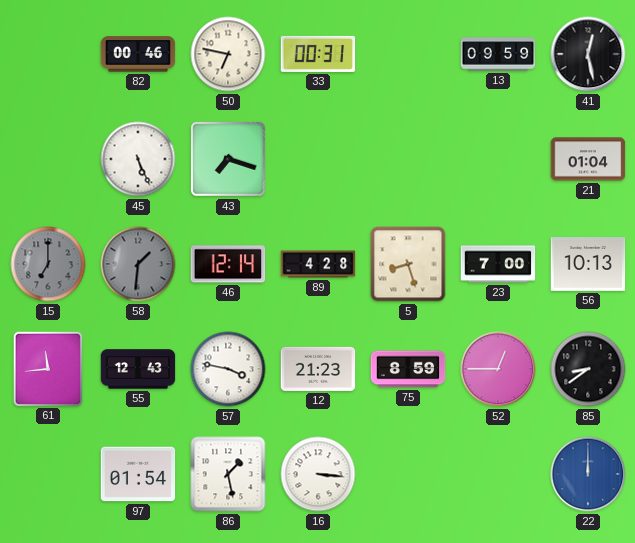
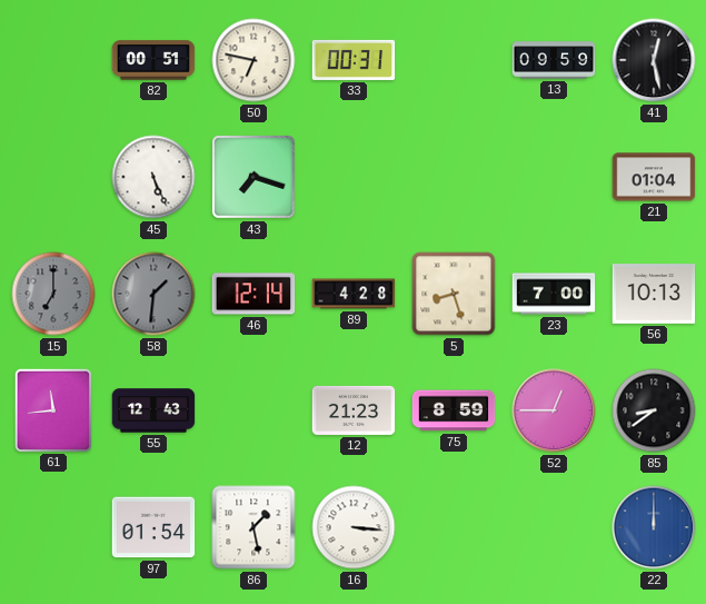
82: 00:46 -> 00:51
57: 3:47 -> none
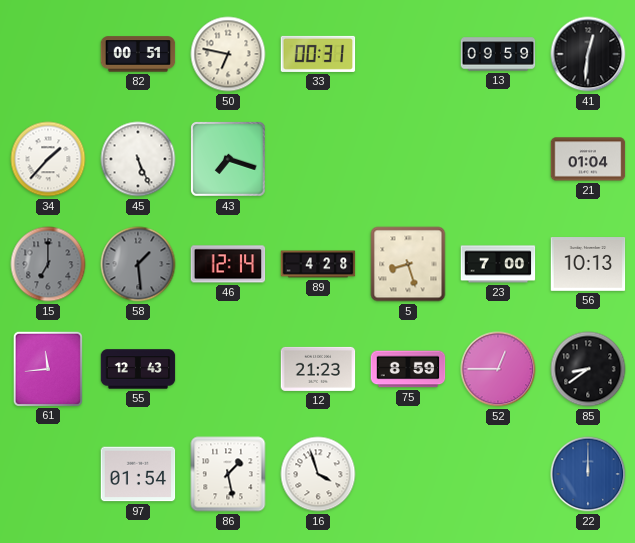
41: 12:28 -> 12:31
34: none -> 1:37
58: 1:31 -> 1:29
16: 3:16 -> 3:57
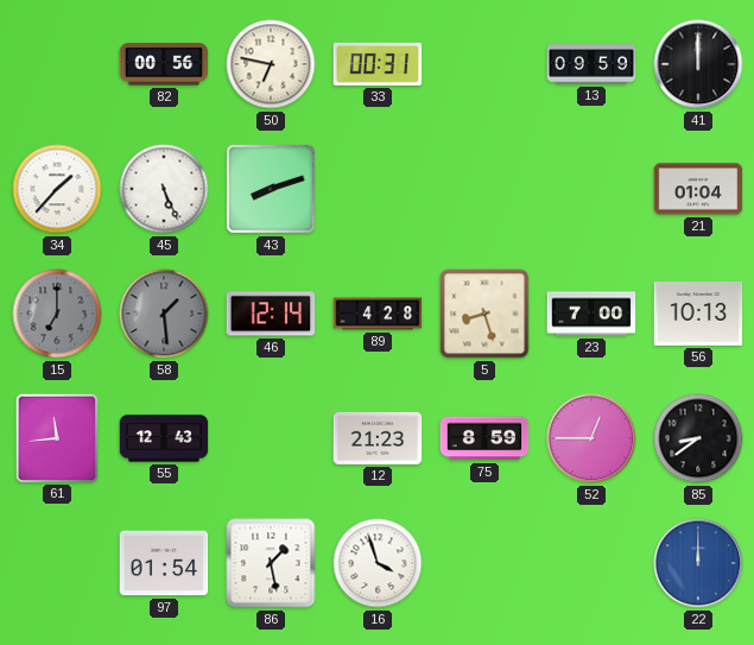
82: 00:51 -> 00:56
41: 12:31 -> 12:00
43: 7:18 -> 8:12
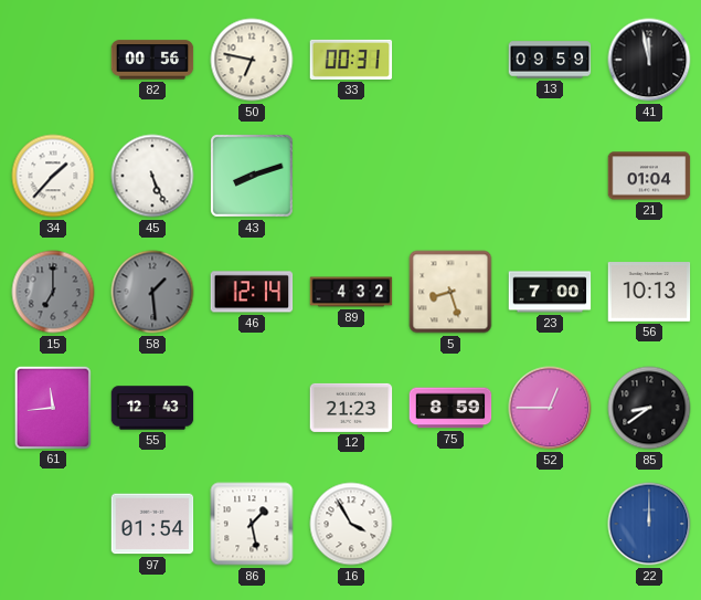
41: 12:00 -> 11:58
89: 4:28 -> 4:32
16: 3:57 -> 3:55
